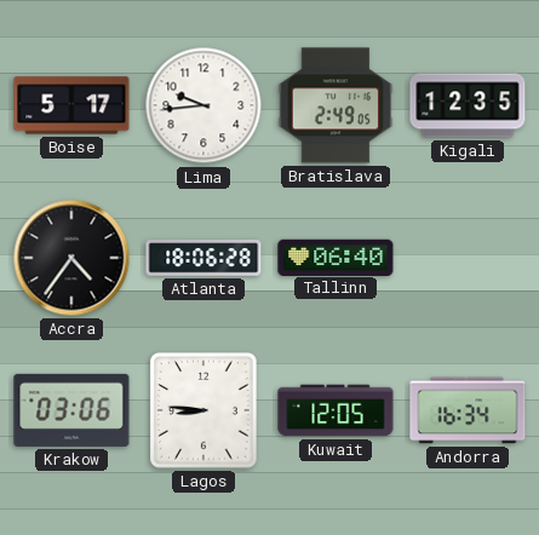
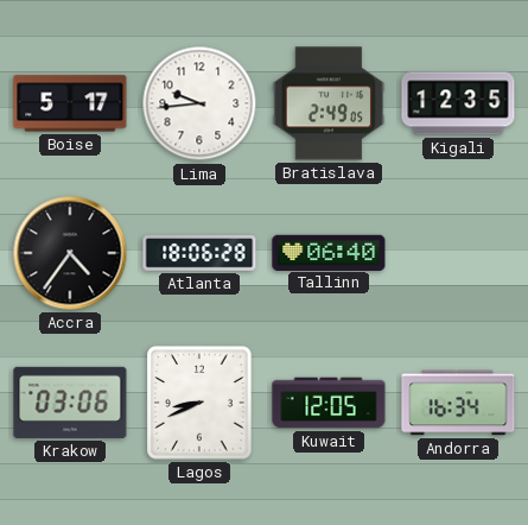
Lagos: 8:46 -> 8:41
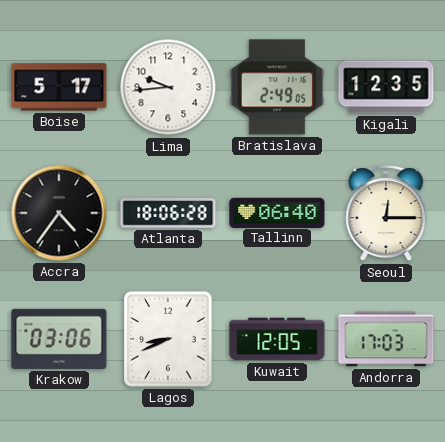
Seoul: none -> 12:15
Andorra: 16:34 -> 17:03
